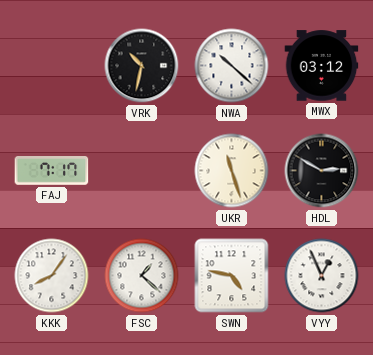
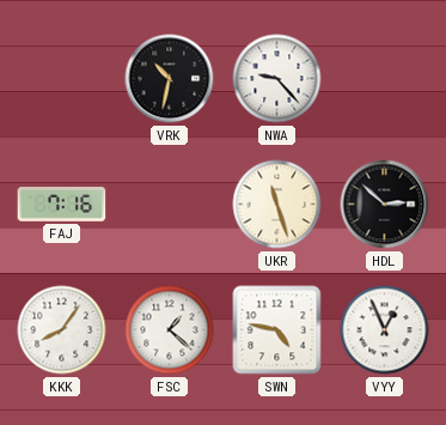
NWA: 10:22 -> 9:23
MWX: 03:12 -> none
FAJ: 7:17 -> 7:16
HDL: 2:50 -> 2:52
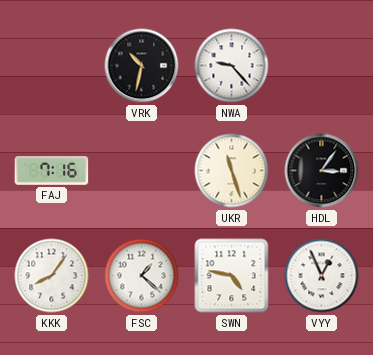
HDL: 2:52 -> 3:06
